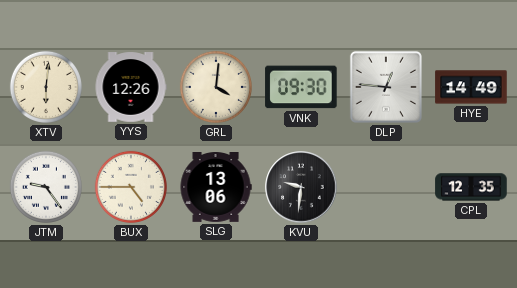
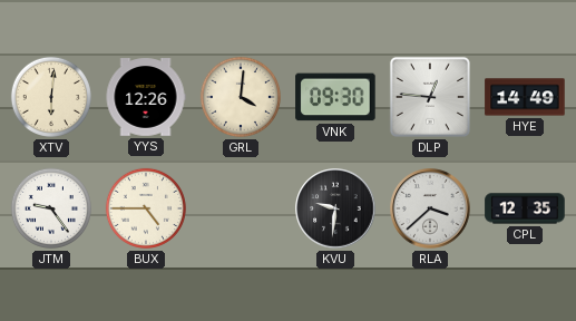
SLG: 13:06 -> none
RLA: none -> 3:38
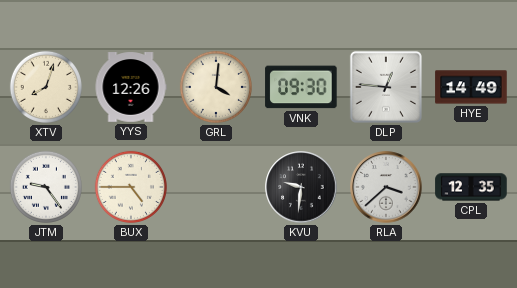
XTV: 6:01 -> 8:03
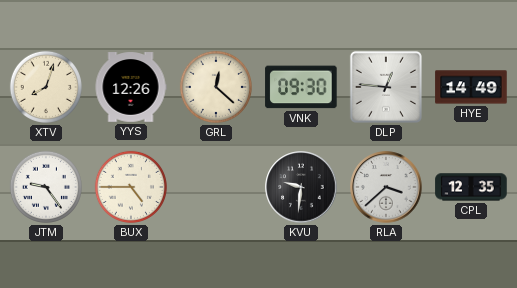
GRL: 4:01 -> 12:22
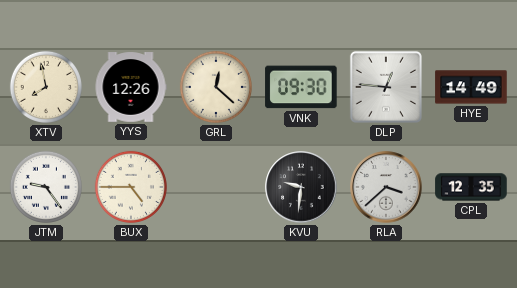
XTV: 8:03 -> 7:58
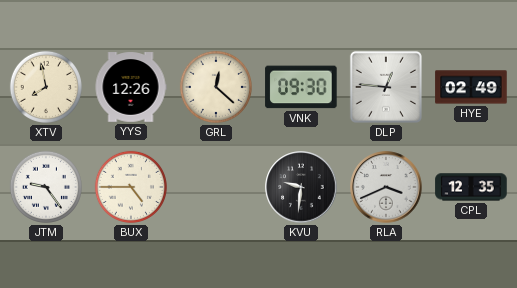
HYE: 14:49 -> 02:49
RLA: 3:38 -> 3:41
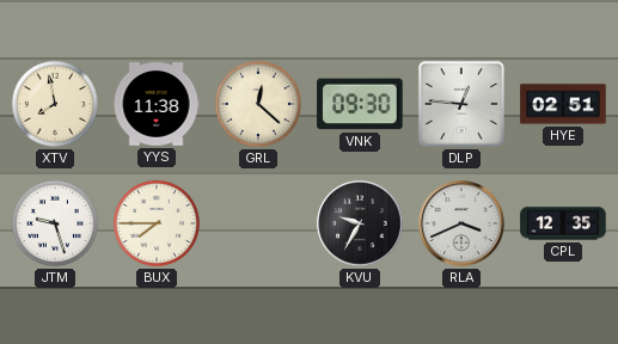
YYS: 12:26 -> 11:38
HYE: 02:49 -> 02:51
JTM: 9:24 -> 9:27
BUX: 4:45 -> 7:45
KVU: 9:31 -> 9:35
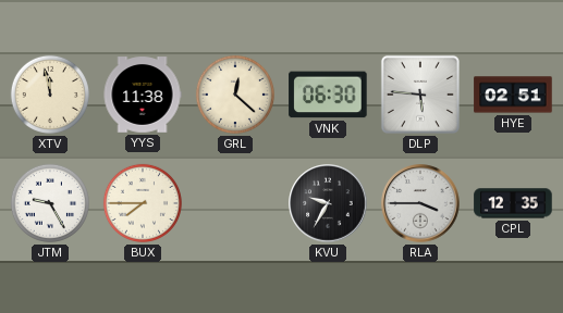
XTV: 7:58 -> 11:58
VNK: 09:30 -> 06:30
DLP: 12:46 -> 5:46
JTM: 9:27 -> 9:25
RLA: 3:41 -> 3:45
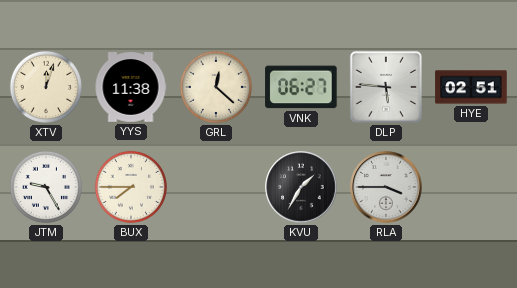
XTV: 11:58 -> 12:03
VNK: 06:30 -> 06:27
KVU: 9:35 -> 1:35
CPL: 12:35 -> none
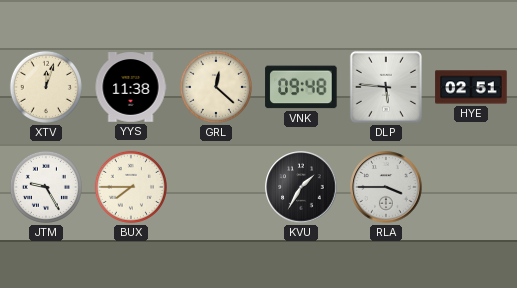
VNK: 06:27 -> 09:48
